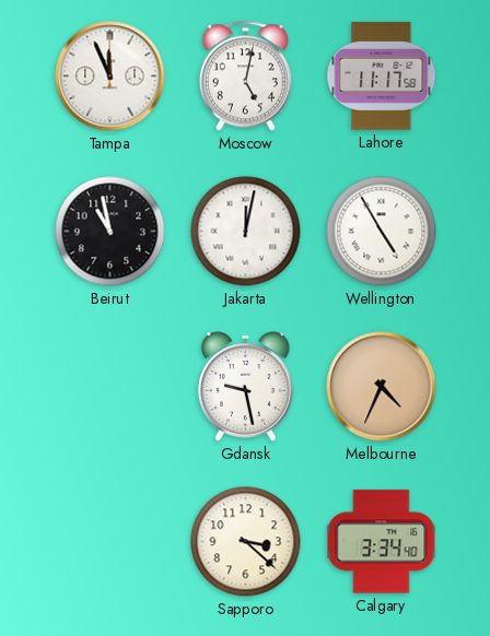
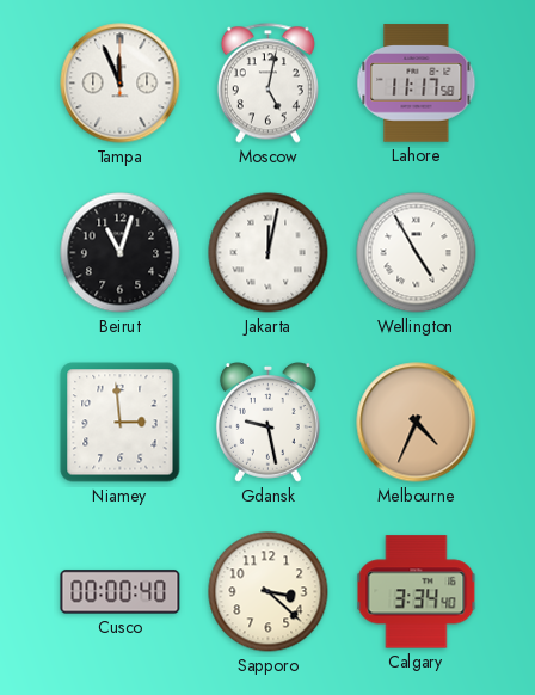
Beirut: 10:58 -> 11:03
Niamey: none -> 2:59
Cusco: none -> 00:00
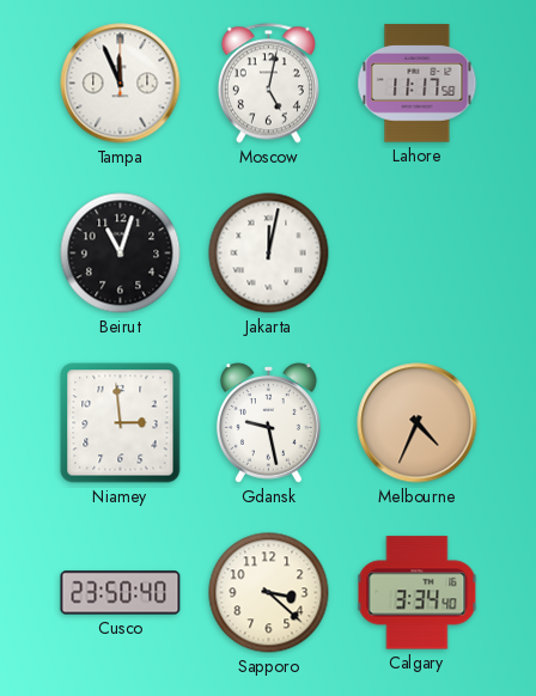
Wellington: 4:55 -> none
Cusco: 00:00 -> 23:50
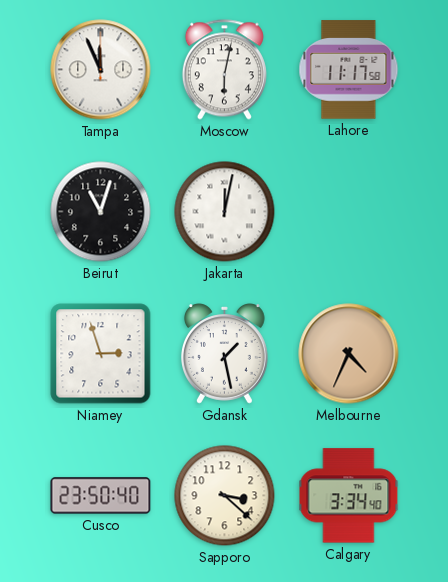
Moscow: 5:02 -> 6:02
Niamey: 2:59 -> 2:57
Gdansk: 9:28 -> 1:28
